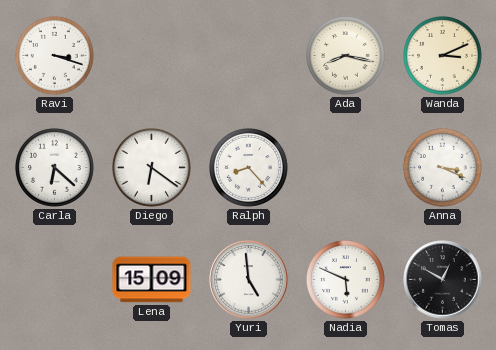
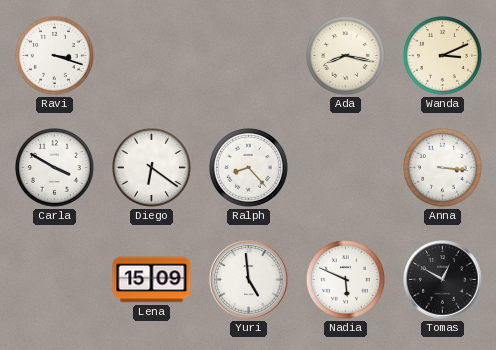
Carla: 6:22 -> 3:50
Anna: 3:19 -> 3:16
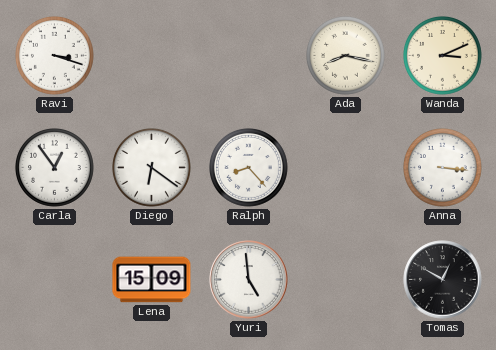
Carla: 3:50 -> 12:54
Nadia: 5:49 -> none
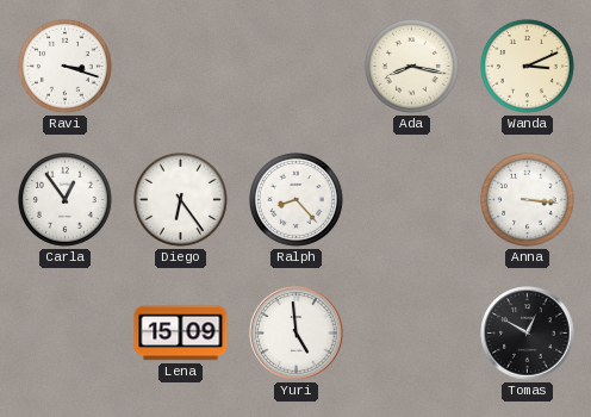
Diego: 6:21 -> 6:24
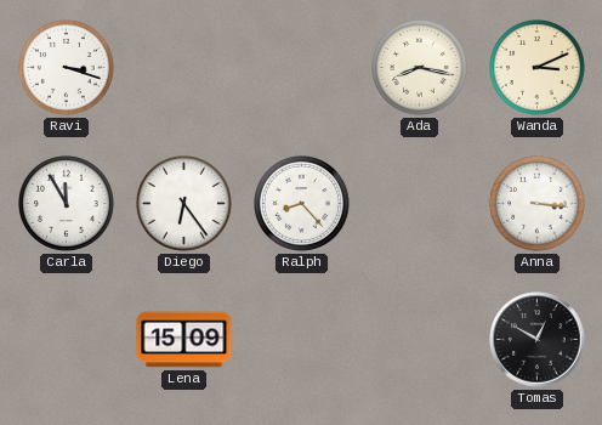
Carla: 12:54 -> 11:55
Yuri: 4:59 -> none
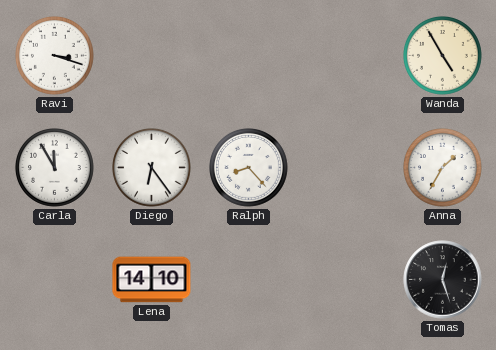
Ada: 8:17 -> none
Wanda: 3:11 -> 4:55
Anna: 3:16 -> 1:35
Lena: 15:09 -> 14:10
Tomas: 12:50 -> 12:27
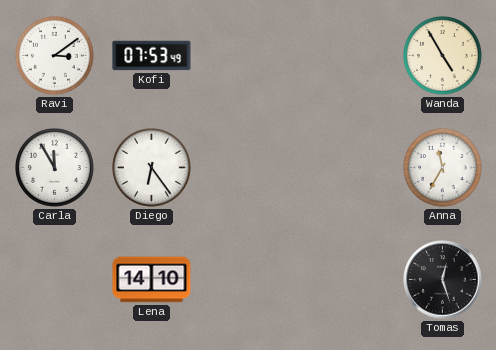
Ravi: 3:18 -> 3:09
Kofi: none -> 07:53
Ralph: 8:23 -> none
Anna: 1:35 -> 11:35
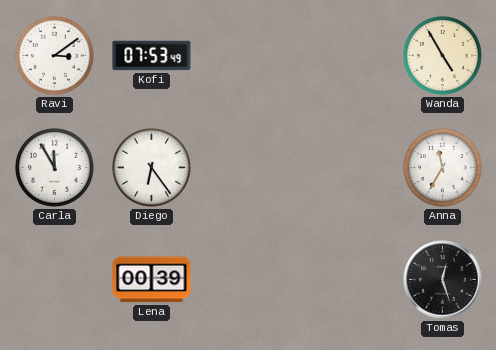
Lena: 14:10 -> 00:39
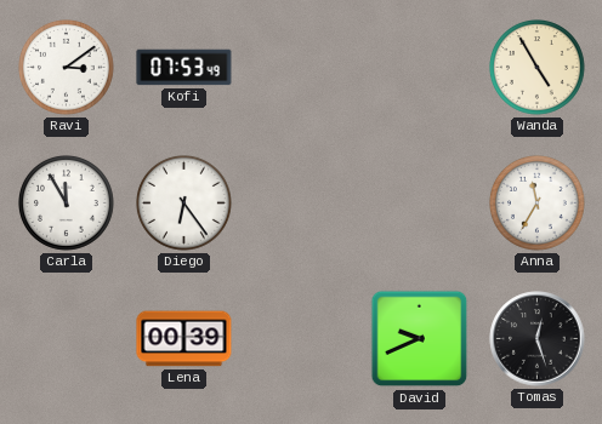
David: none -> 9:41
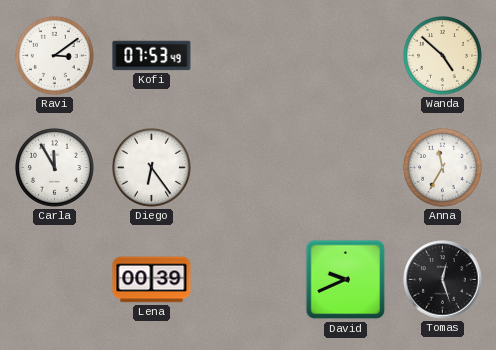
Wanda: 4:55 -> 4:52
